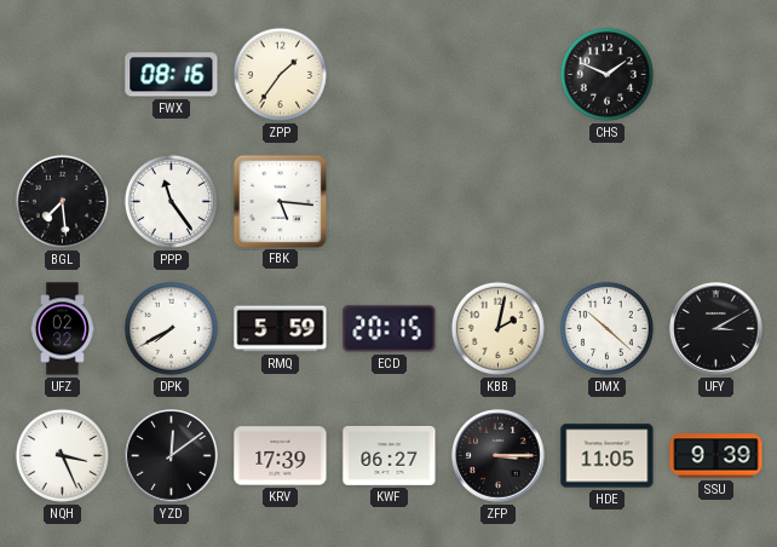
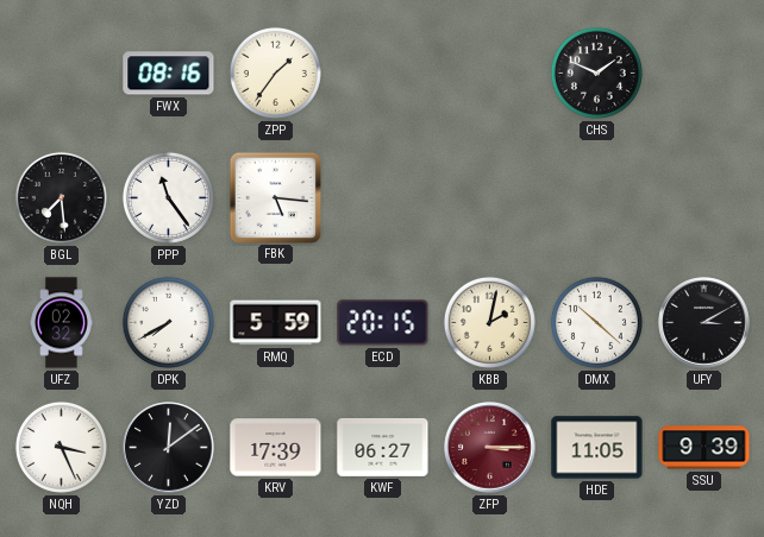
ZFP dial: black -> burgundy
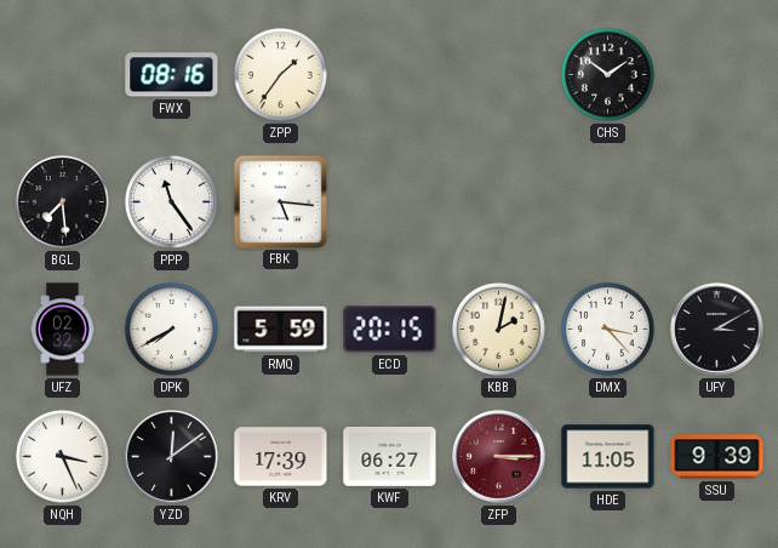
CHS: 1:49 -> 1:51
DMX: 10:22 -> 3:23
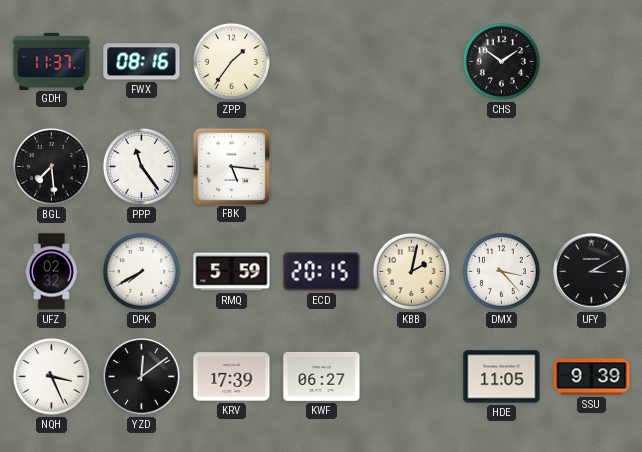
GDH: none -> 11:37
ZFP: 3:15 -> none
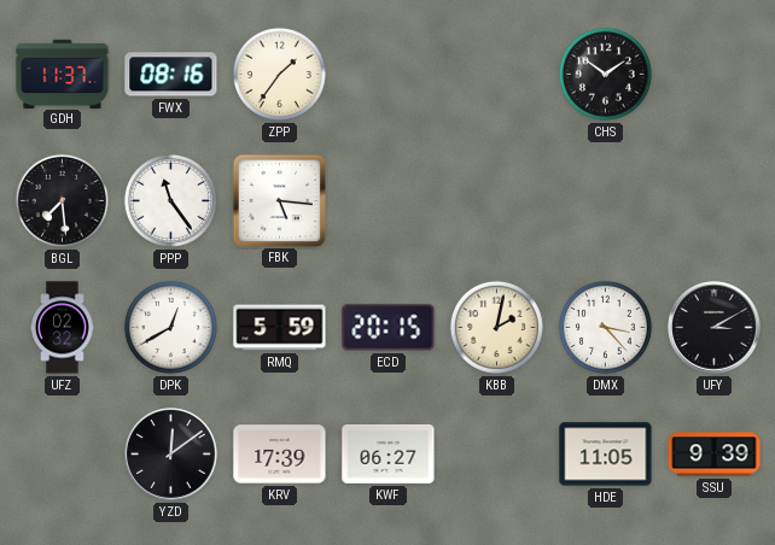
DPK: 7:40 -> 12:40
NQH: 3:26 -> none
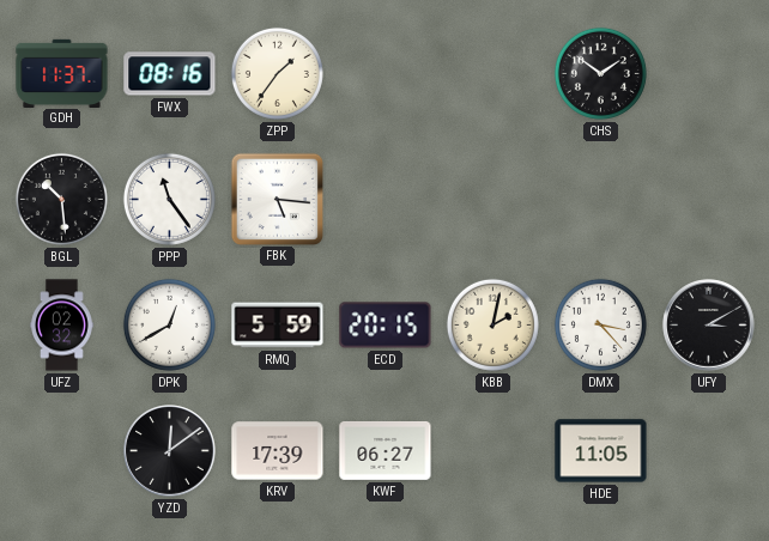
BGL: 7:29 -> 10:29
SSU: 9:39 -> none
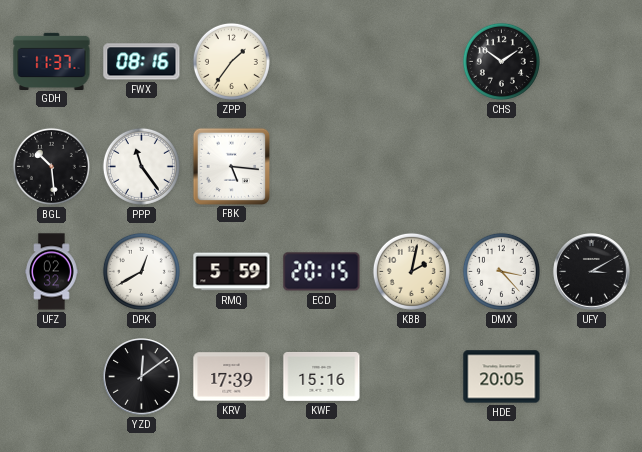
KWF: 06:27 -> 15:16
HDE: 11:05 -> 20:05
